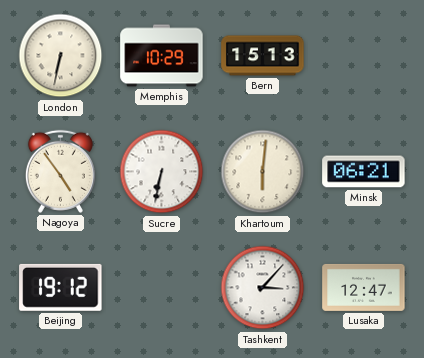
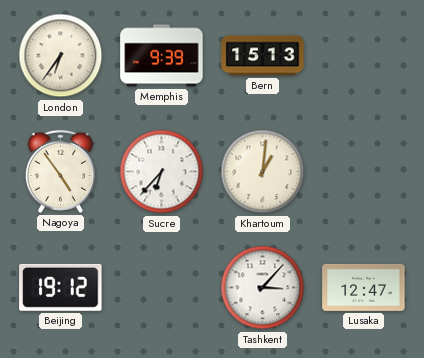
London: 6:32 -> 6:36
Memphis: 10:29 -> 9:39
Sucre: 6:32 -> 6:37
Khartoum: 6:01 -> 1:01
Minsk: 06:21 -> none
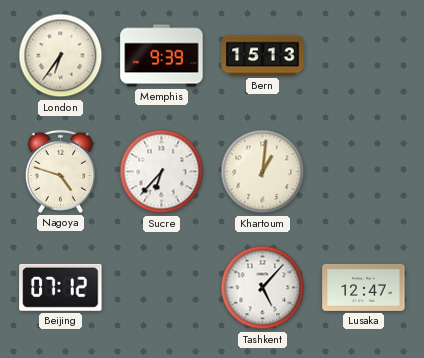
Nagoya: 4:54 -> 4:48
Beijing: 19:12 -> 07:12
Tashkent: 3:07 -> 5:07
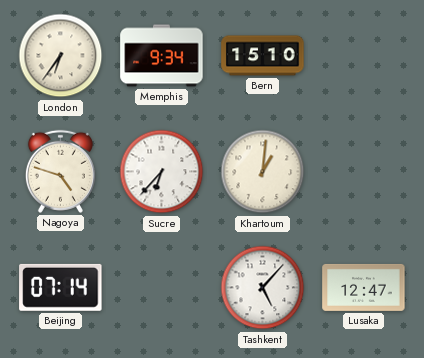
Memphis: 9:39 -> 9:34
Bern: 15:13 -> 15:10
Beijing: 07:12 -> 07:14
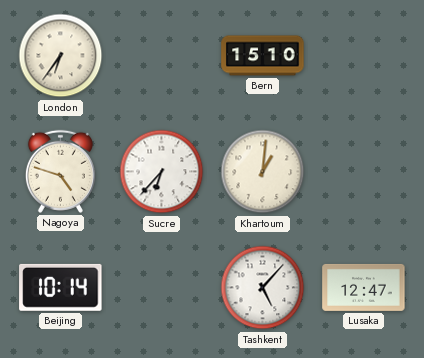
Memphis: 9:34 -> none
Beijing: 07:14 -> 10:14
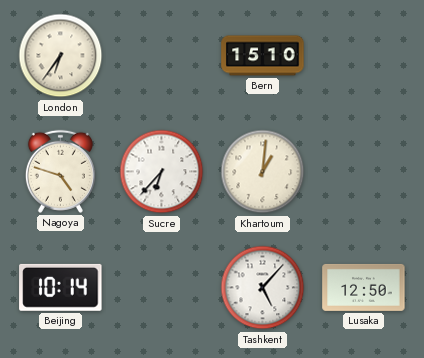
Lusaka: 12:47 -> 12:50
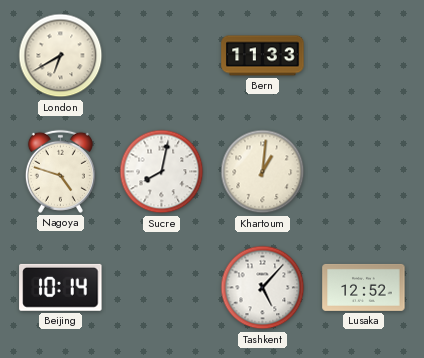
London: 6:36 -> 6:40
Bern: 15:10 -> 11:33
Sucre: 6:37 -> 8:02
Lusaka: 12:50 -> 12:52
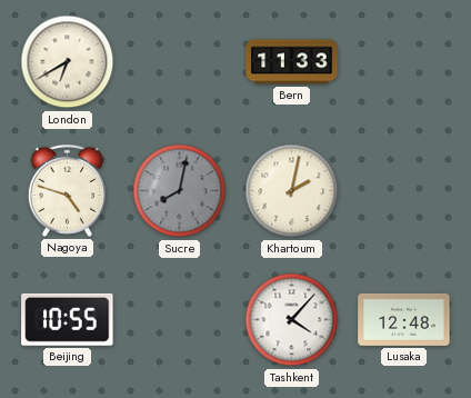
Sucre dial: white -> grey
Khartoum: 1:01 -> 2:02
Beijing: 10:14 -> 10:55
Tashkent: 5:07 -> 4:07
Lusaka: 12:52 -> 12:48
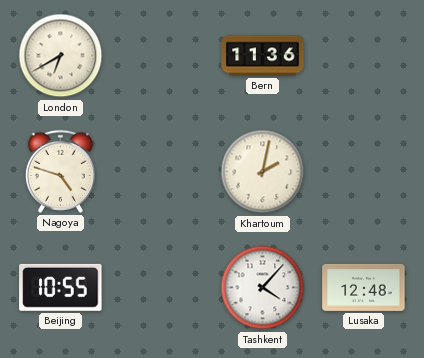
Bern: 11:33 -> 11:36
Sucre: 8:02 -> none
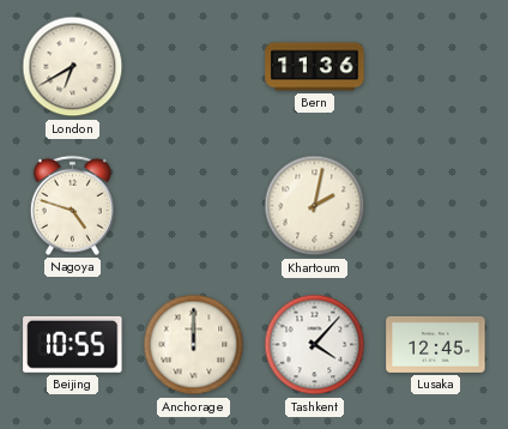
Anchorage: none -> 12:00
Lusaka: 12:48 -> 12:45
